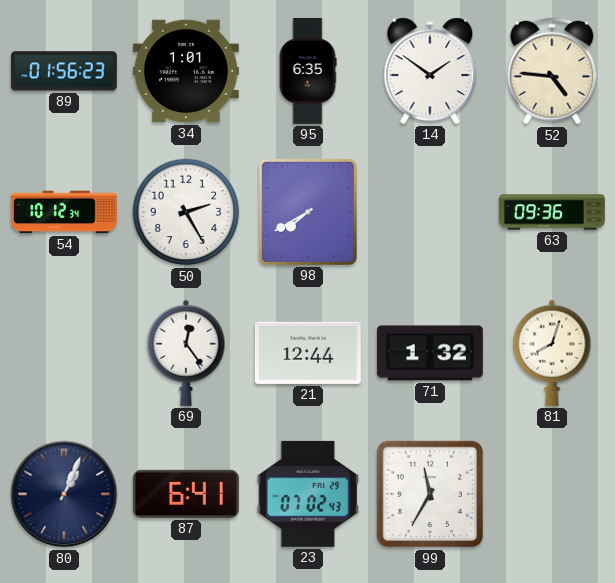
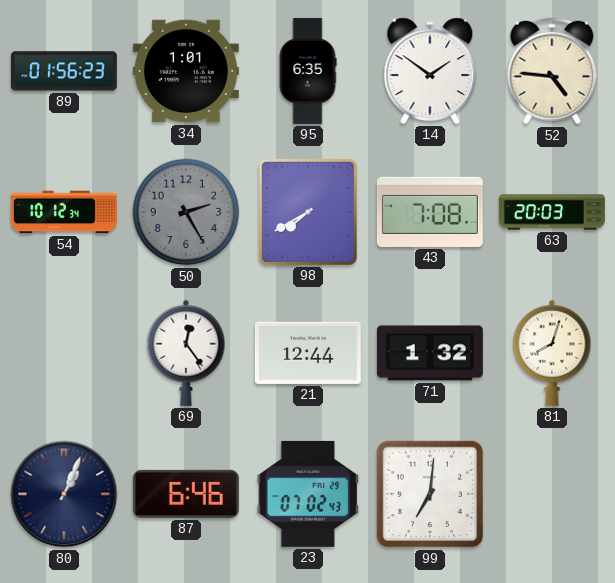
50 dial: white -> grey
43: none -> 7:08
63: 09:36 -> 20:03
87: 6:41 -> 6:46
99: 11:35 -> 7:01
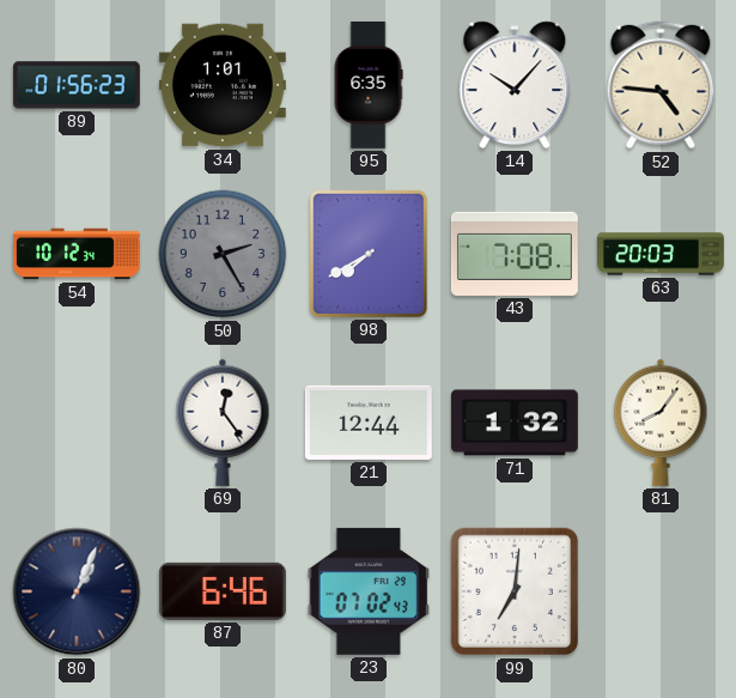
14: 1:51 -> 10:07
81: 8:03 -> 8:06
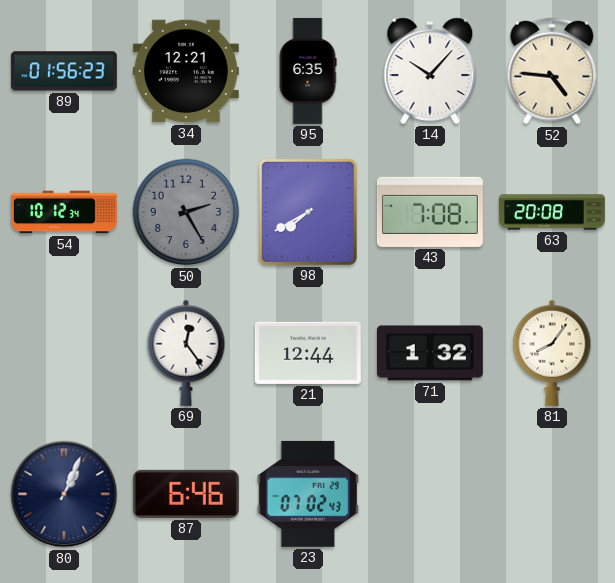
34: 1:01 -> 12:21
63: 20:03 -> 20:08
99: 7:01 -> none
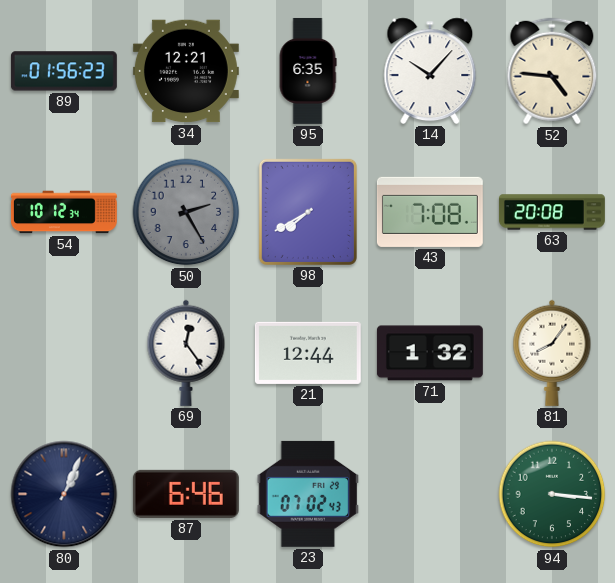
94: none -> 3:16
